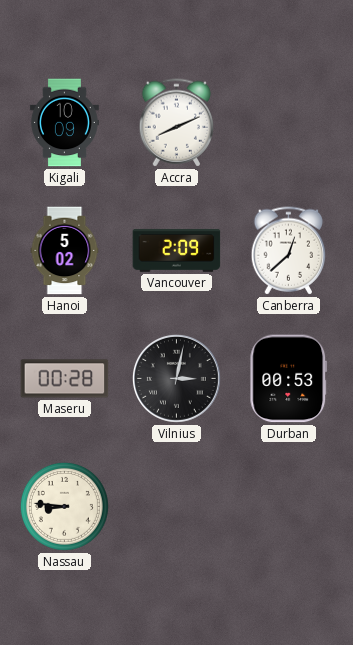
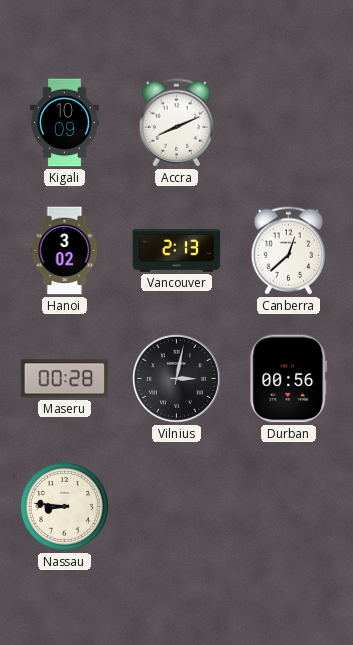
Hanoi: 5:02 -> 3:02
Vancouver: 2:09 -> 2:13
Durban: 00:53 -> 00:56
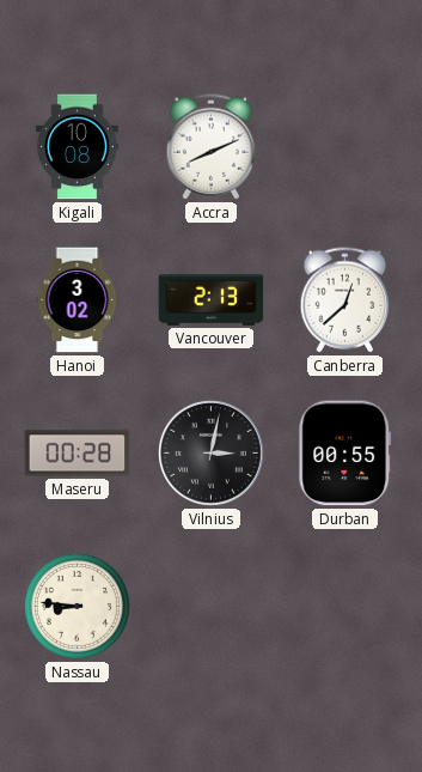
Kigali: 10:09 -> 10:08
Durban: 00:56 -> 00:55
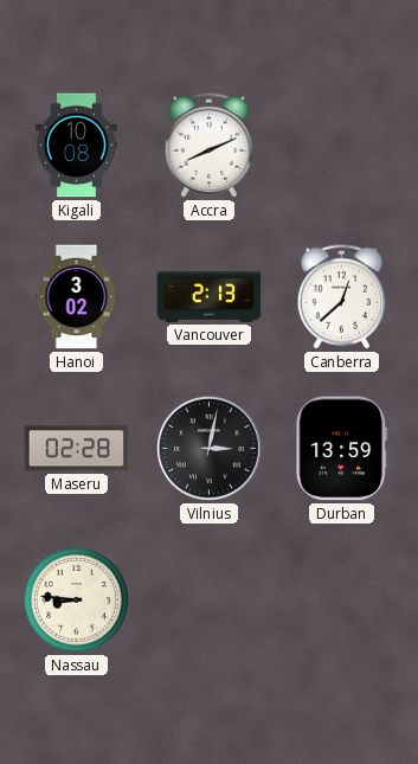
Maseru: 00:28 -> 02:28
Durban: 00:55 -> 13:59
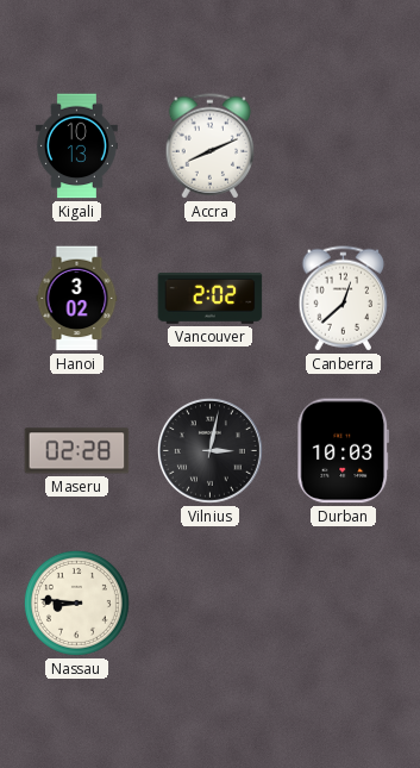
Kigali: 10:08 -> 10:13
Vancouver: 2:13 -> 2:02
Durban: 13:59 -> 10:03
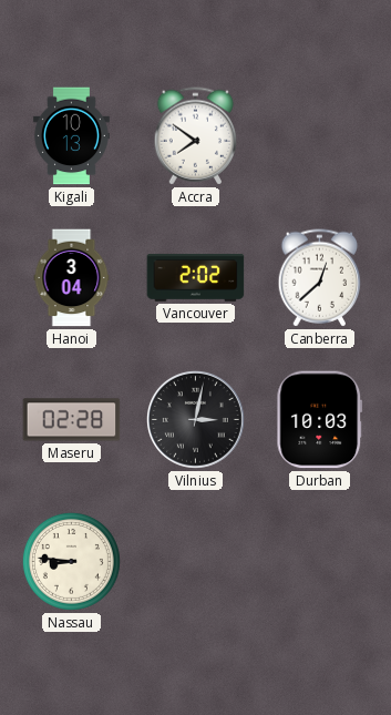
Accra: 8:11 -> 7:51
Hanoi: 3:02 -> 3:04
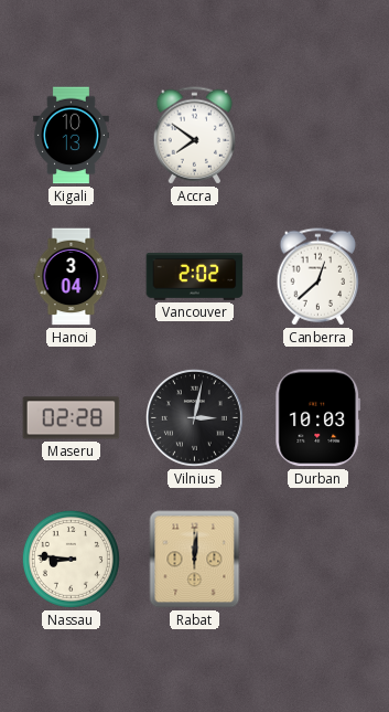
Rabat: none -> 12:01
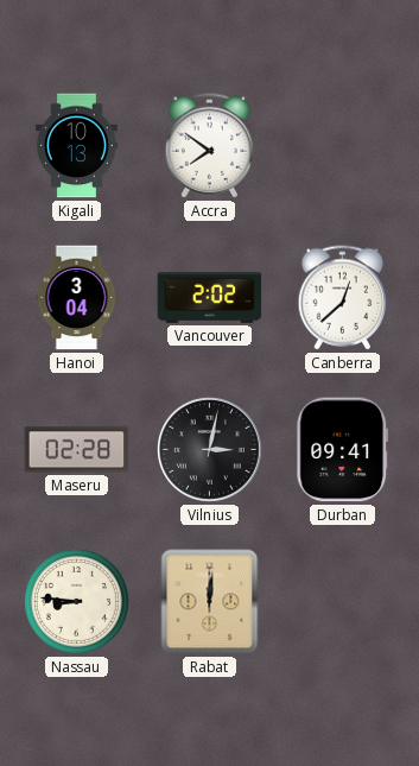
Durban: 10:03 -> 09:41
